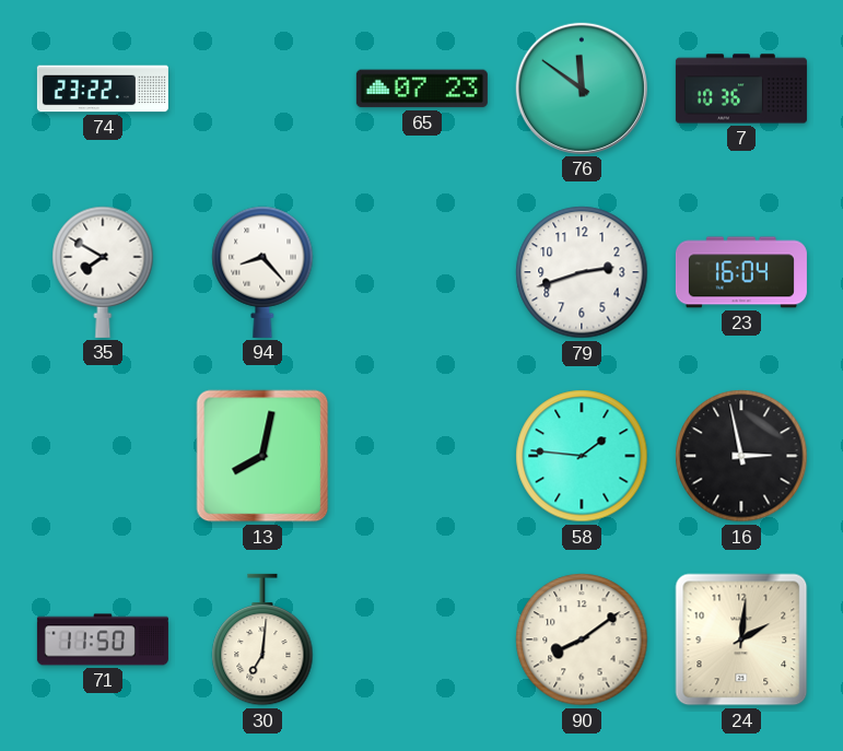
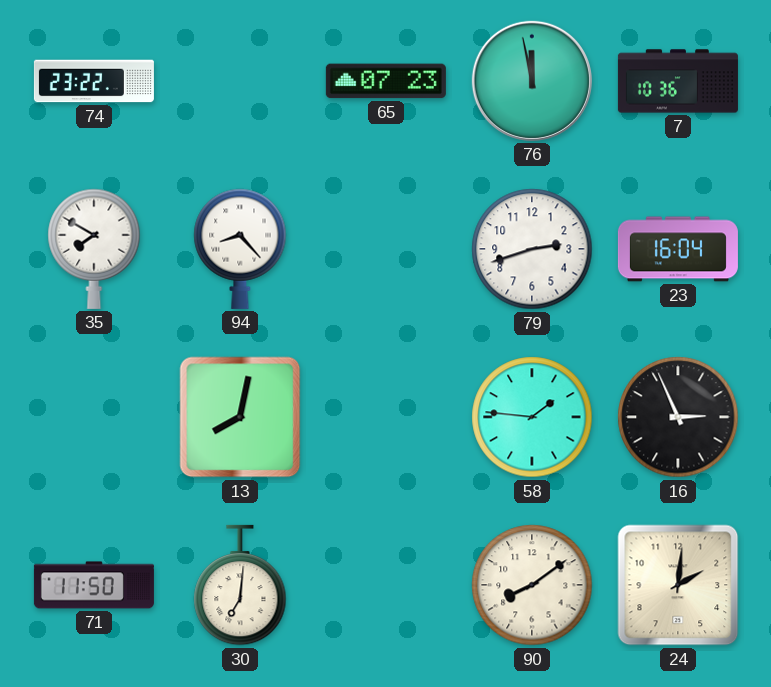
76: 11:51 -> 11:58
16: 2:58 -> 2:56
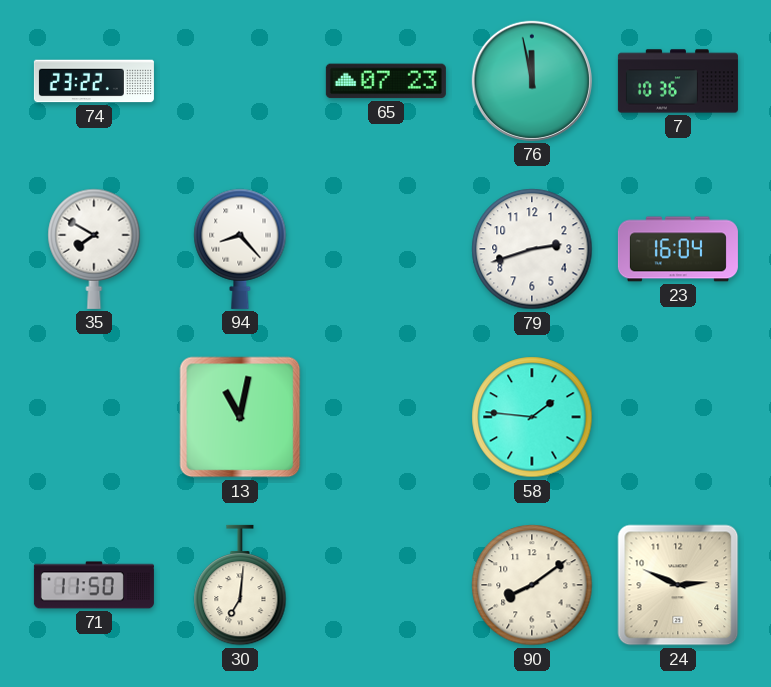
13: 8:02 -> 11:02
16: 2:56 -> none
24: 2:01 -> 2:49
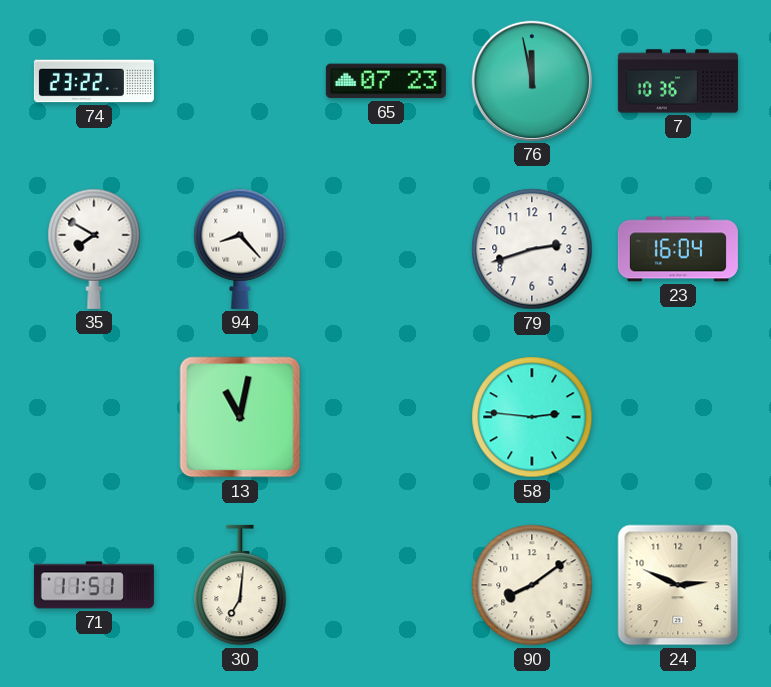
58: 1:46 -> 2:46
71: 11:50 -> 11:51
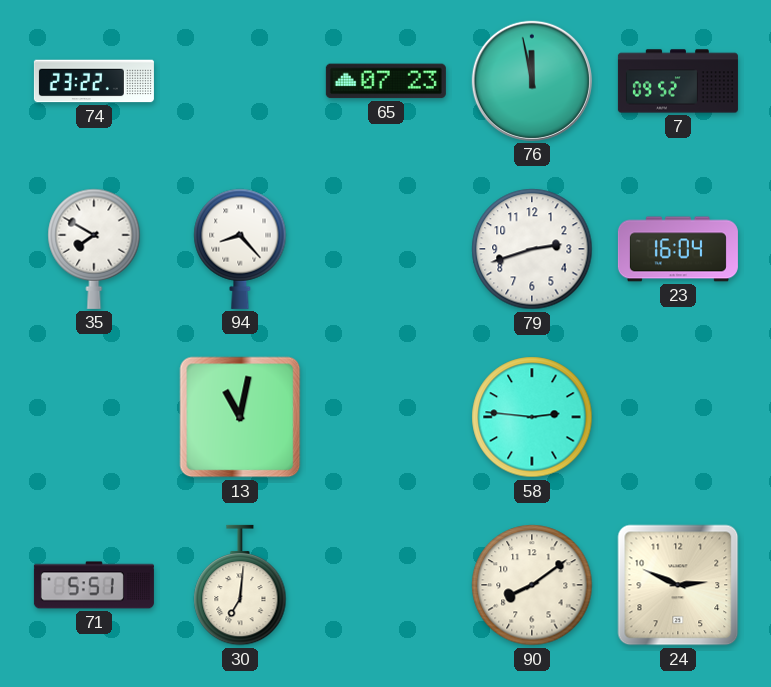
7: 10:36 -> 09:52
71: 11:51 -> 5:51
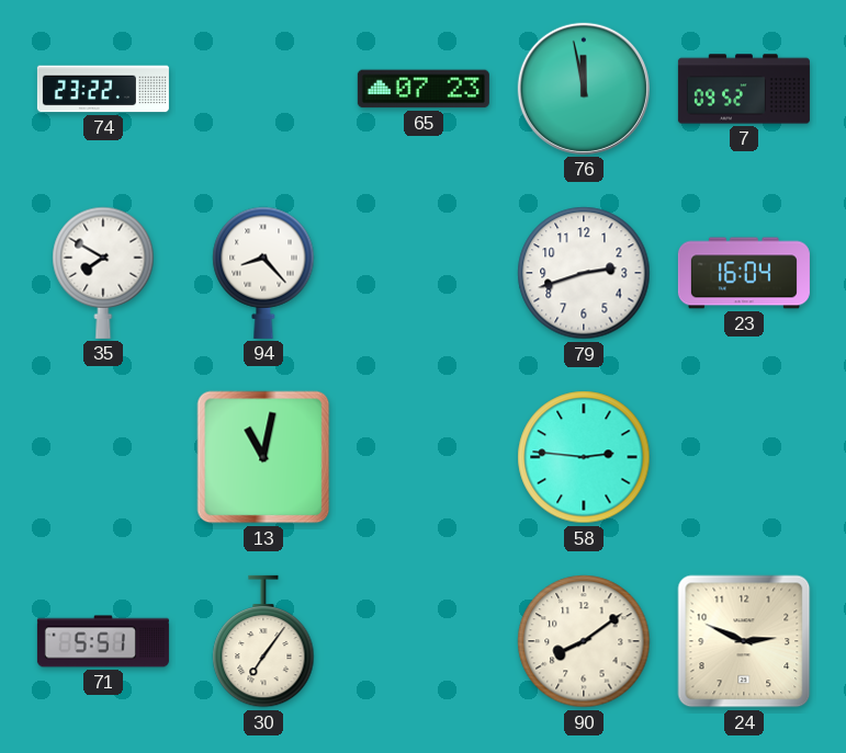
30: 7:01 -> 7:06
